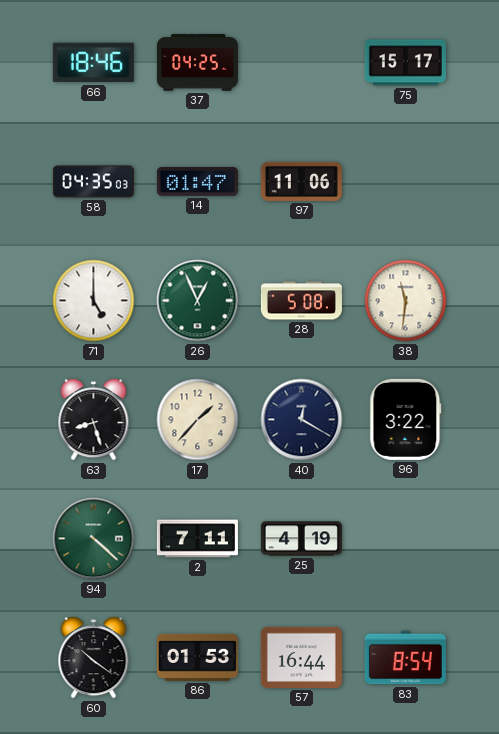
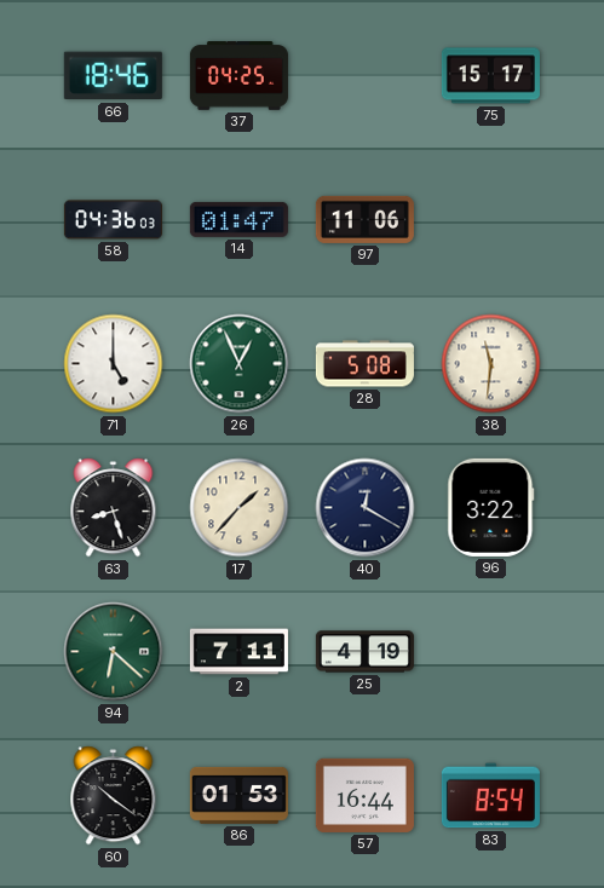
58: 04:35 -> 04:36
94: 4:22 -> 6:22
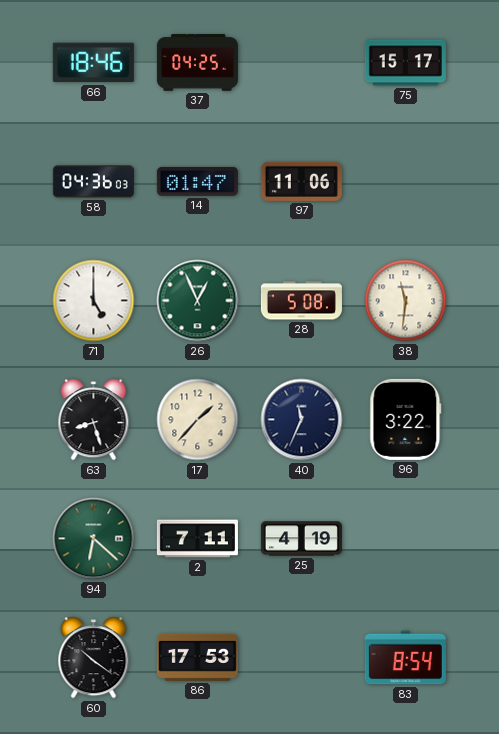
40: 12:20 -> 11:34
86: 01:53 -> 17:53
57: 16:44 -> none
